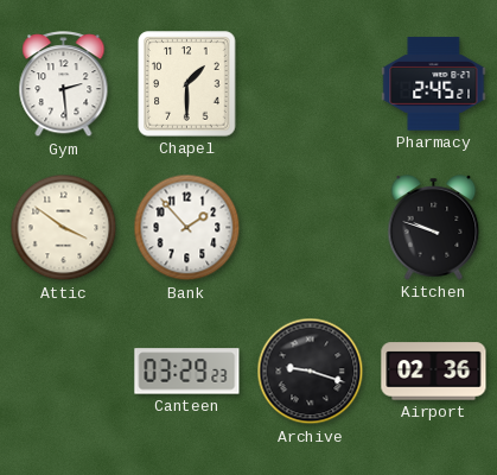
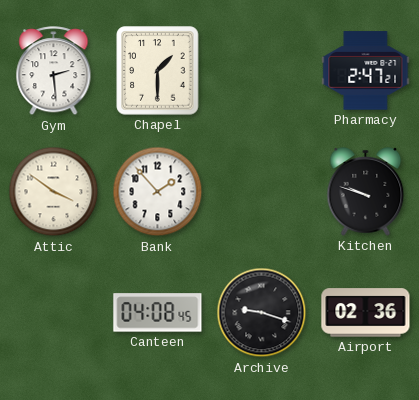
Pharmacy: 2:45 -> 2:47
Canteen: 03:29 -> 04:08
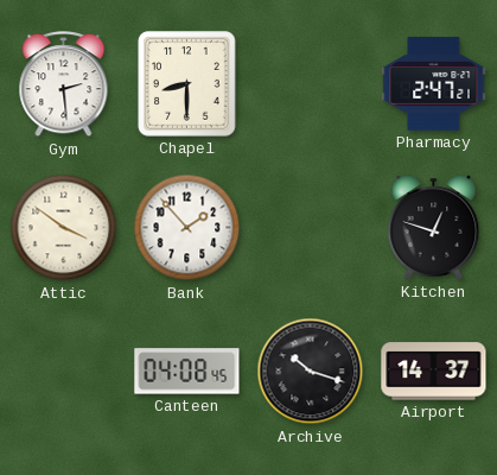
Chapel: 1:30 -> 8:30
Kitchen: 9:48 -> 12:48
Archive: 9:18 -> 10:18
Airport: 02:36 -> 14:37
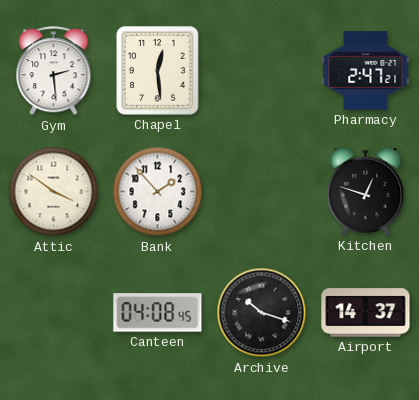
Chapel: 8:30 -> 12:29
